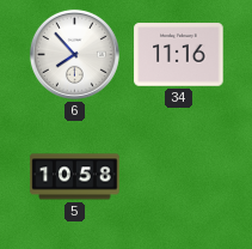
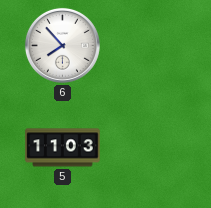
34: 11:16 -> none
5: 10:58 -> 11:03
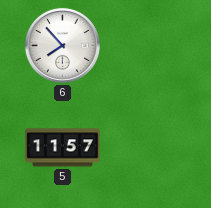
5: 11:03 -> 11:57
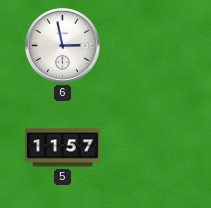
6: 7:53 -> 2:58
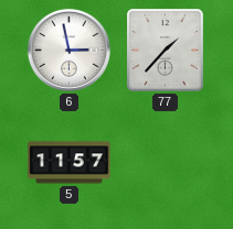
77: none -> 1:37
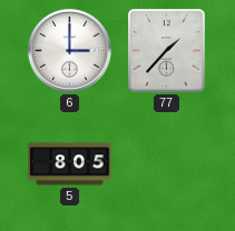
6: 2:58 -> 3:00
5: 11:57 -> 8:05
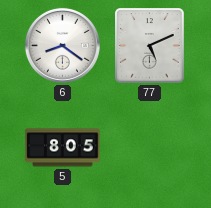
6: 3:00 -> 8:21
77: 1:37 -> 5:11
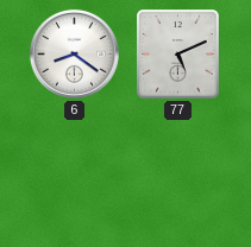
5: 8:05 -> none
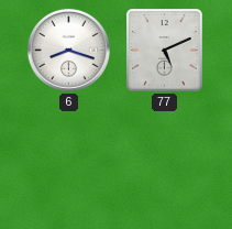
6: 8:21 -> 8:18
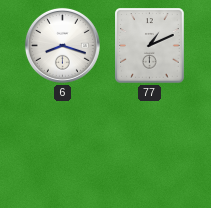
77: 5:11 -> 1:11
